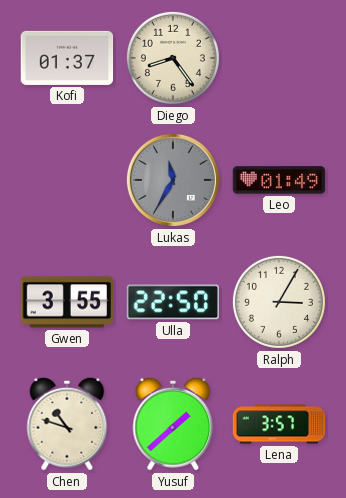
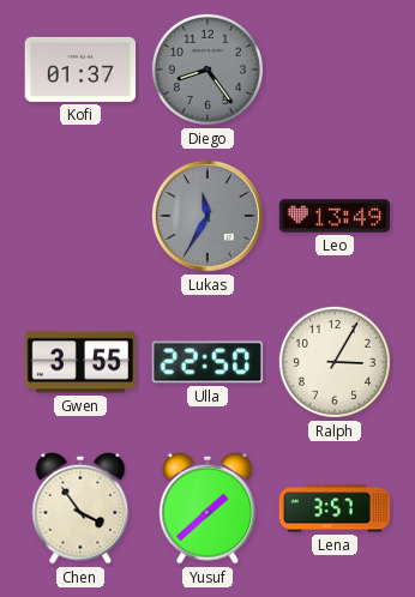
Diego dial: cream -> grey
Leo: 01:49 -> 13:49
Chen: 10:48 -> 3:54
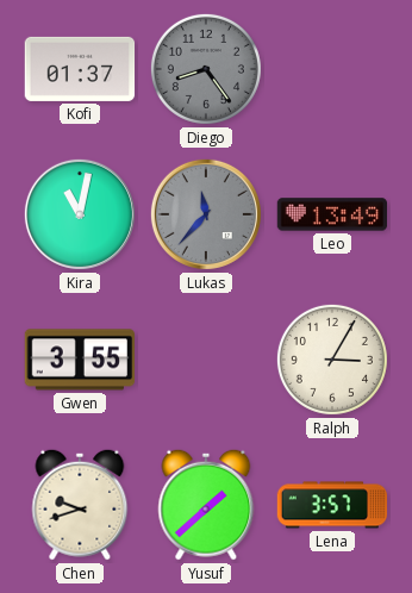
Kira: none -> 11:02
Lukas: 11:35 -> 11:37
Ulla: 22:50 -> none
Chen: 3:54 -> 9:42
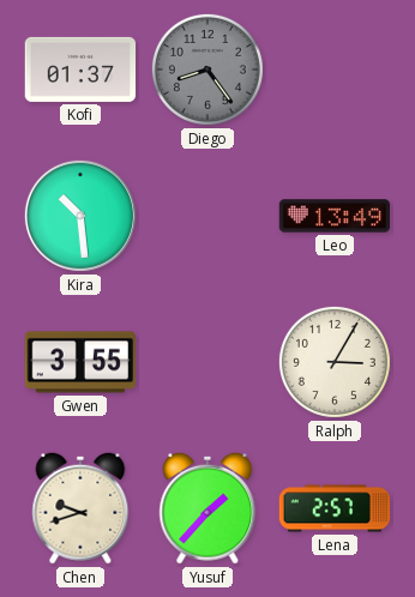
Kira: 11:02 -> 10:29
Lukas: 11:37 -> none
Yusuf: 1:38 -> 1:37
Lena: 3:57 -> 2:57
